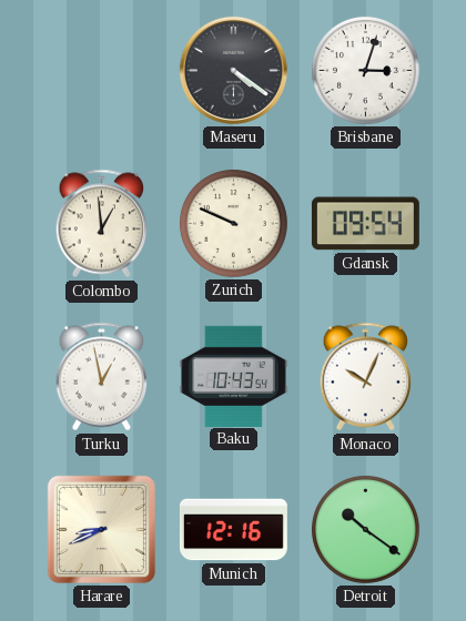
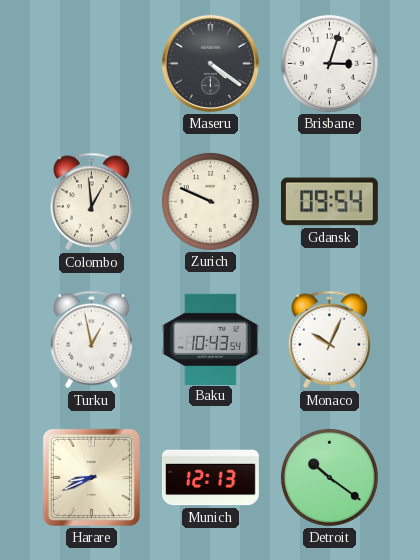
Munich: 12:16 -> 12:13
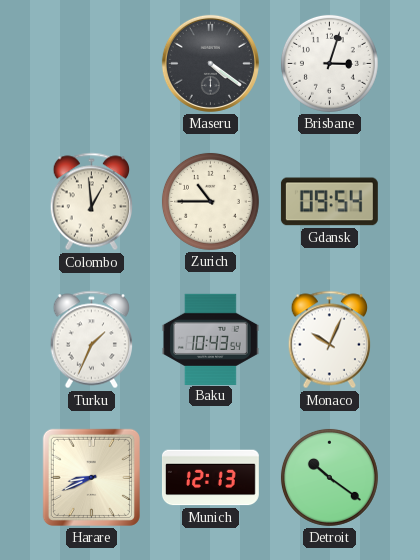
Zurich: 9:49 -> 10:45
Turku: 12:58 -> 1:34
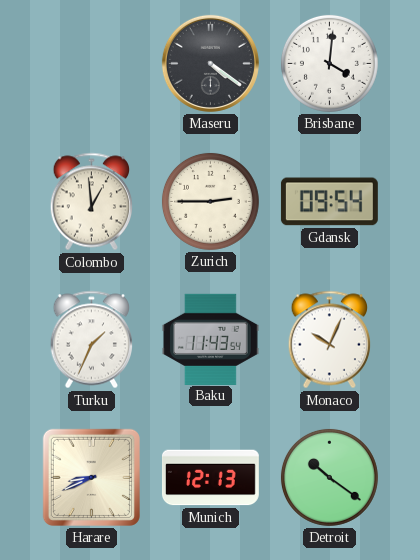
Brisbane: 3:03 -> 4:01
Zurich: 10:45 -> 2:45
Baku: 10:43 -> 11:43
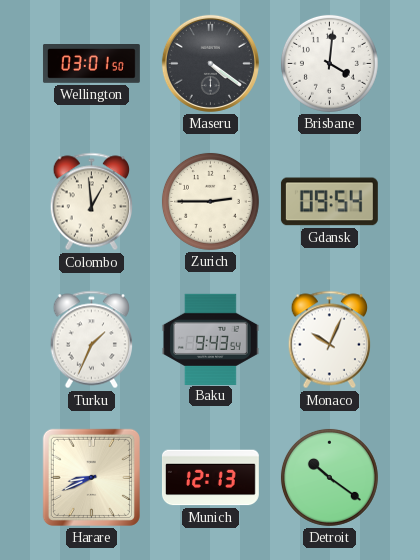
Wellington: none -> 03:01
Baku: 11:43 -> 9:43
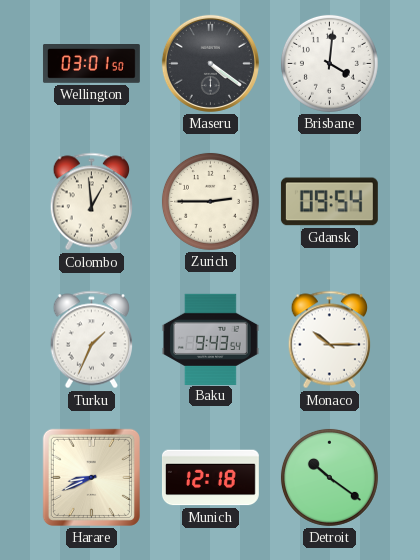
Monaco: 10:04 -> 10:15
Munich: 12:13 -> 12:18
